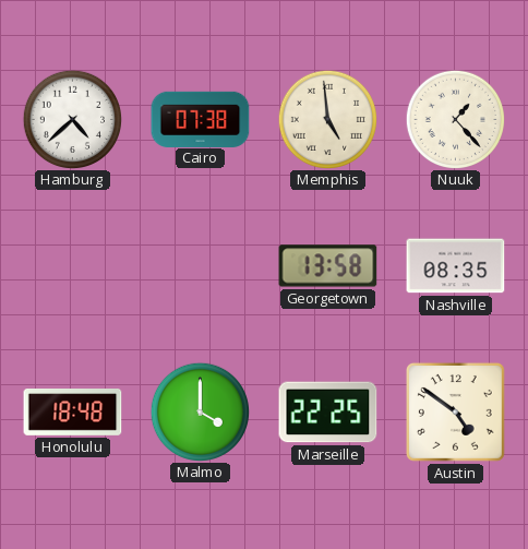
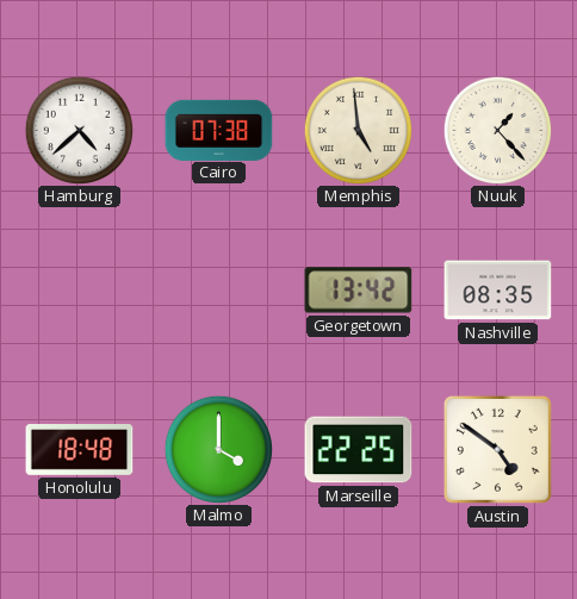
Georgetown: 13:58 -> 13:42
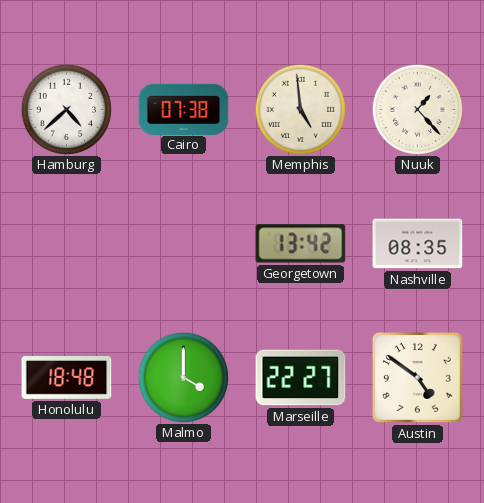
Marseille: 22:25 -> 22:27
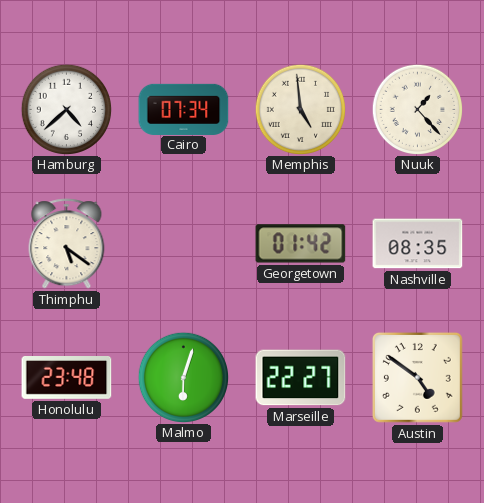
Cairo: 07:38 -> 07:34
Thimphu: none -> 5:21
Georgetown: 13:42 -> 01:42
Honolulu: 18:48 -> 23:48
Malmo: 4:00 -> 6:03
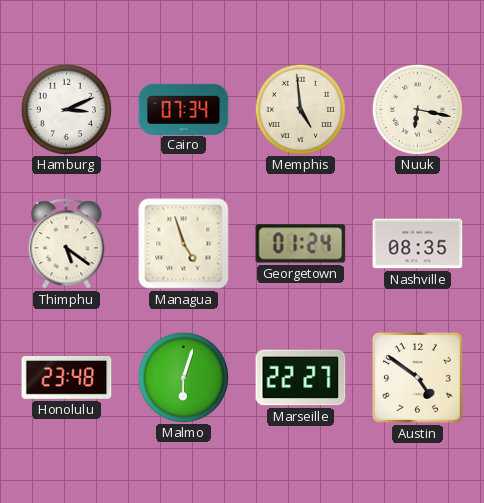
Hamburg: 4:38 -> 3:11
Nuuk: 1:23 -> 6:17
Managua: none -> 4:57
Georgetown: 01:42 -> 01:24
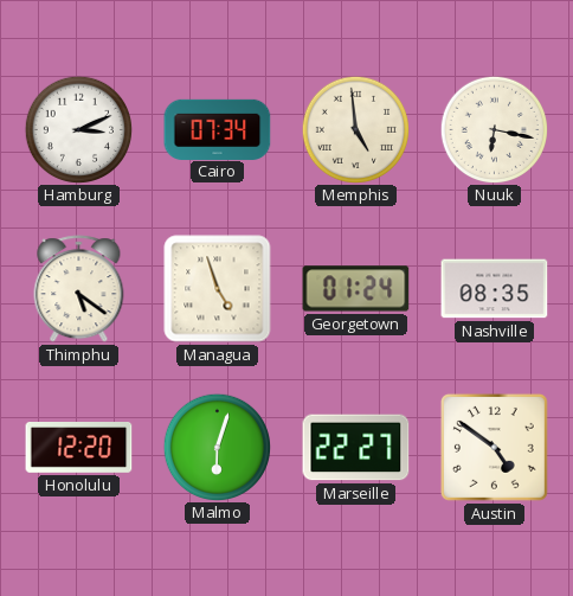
Honolulu: 23:48 -> 12:20
